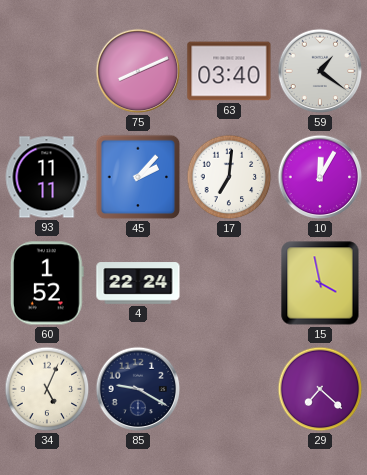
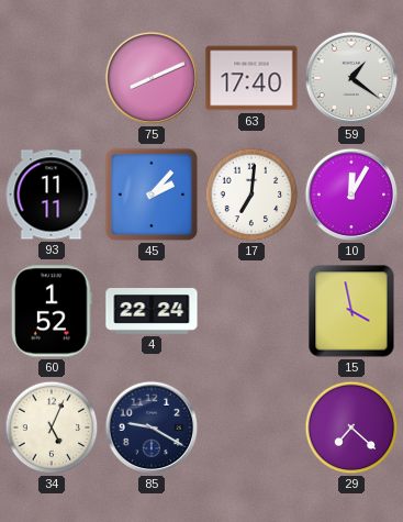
63: 03:40 -> 17:40
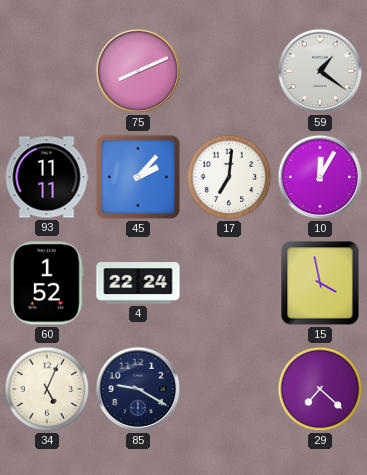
63: 17:40 -> none
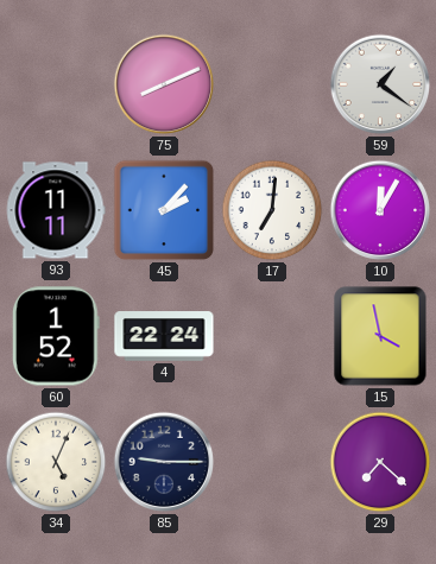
85: 9:20 -> 9:15
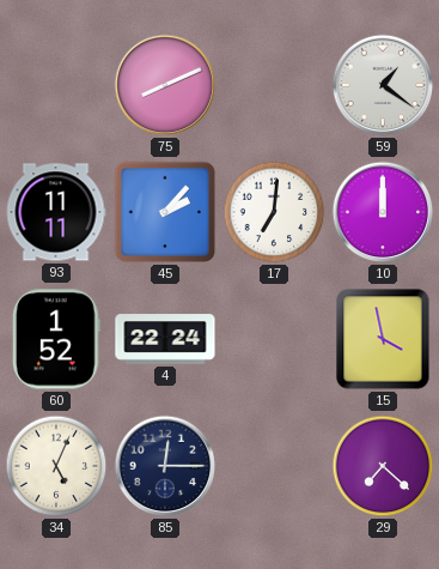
10: 12:05 -> 12:00
85: 9:15 -> 12:15
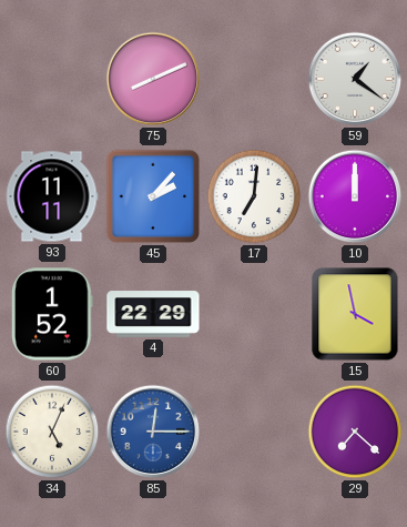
4: 22:24 -> 22:29
85 dial: navy -> blue
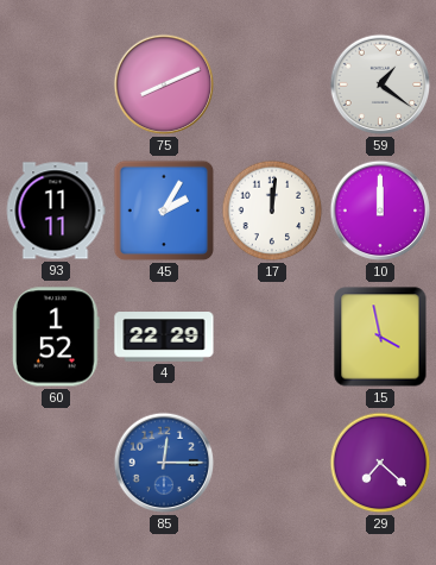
45: 2:07 -> 2:05
17: 7:01 -> 12:01
34: 5:04 -> none
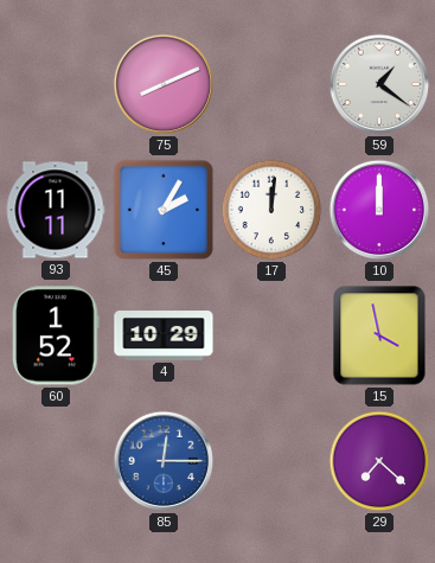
4: 22:29 -> 10:29
